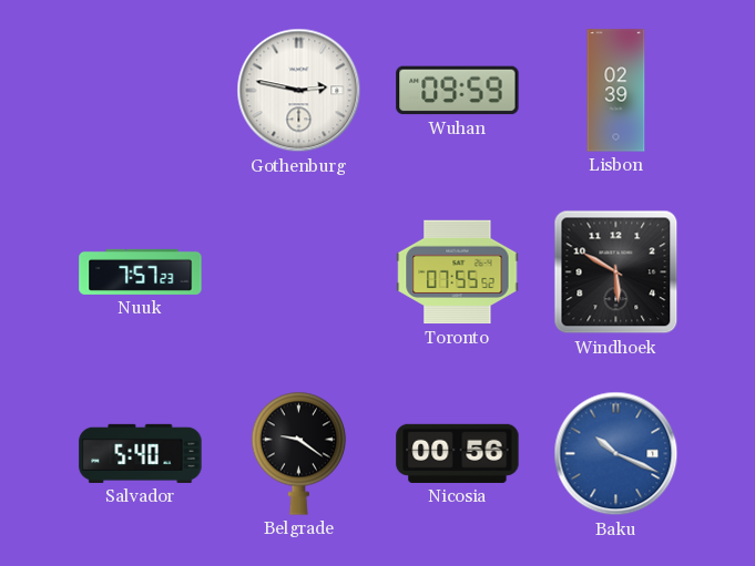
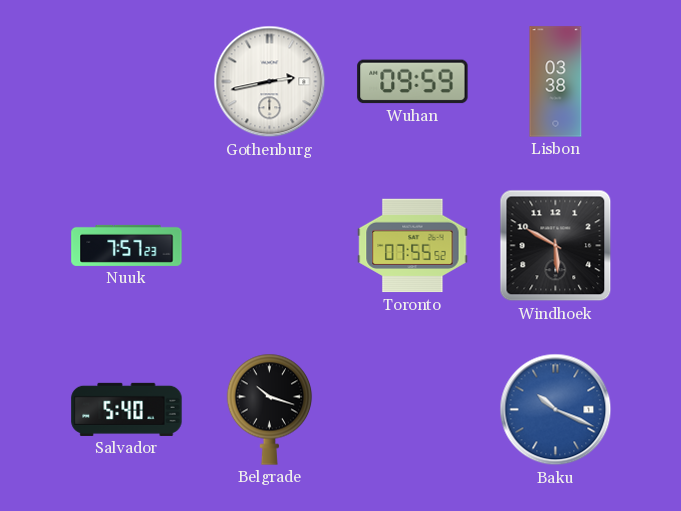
Gothenburg: 2:47 -> 2:43
Lisbon: 02:39 -> 03:38
Belgrade: 9:21 -> 10:18
Nicosia: 00:56 -> none
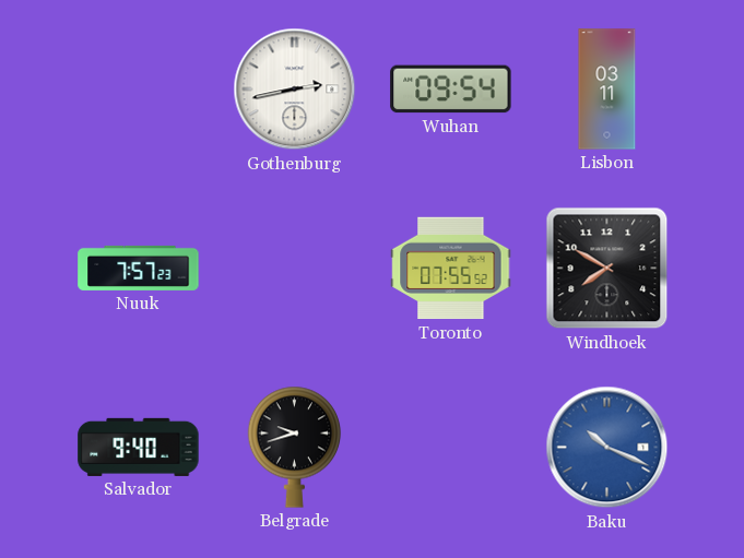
Wuhan: 09:59 -> 09:54
Lisbon: 03:38 -> 03:11
Windhoek: 5:50 -> 7:50
Salvador: 5:40 -> 9:40
Belgrade: 10:18 -> 9:42
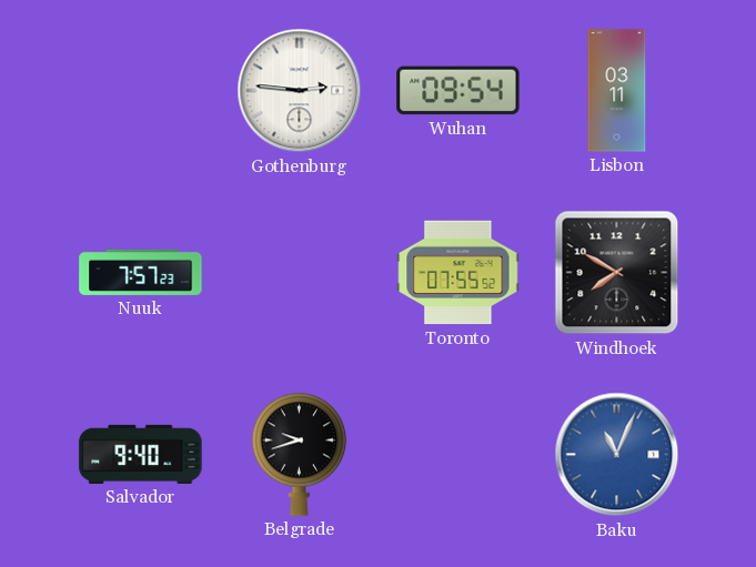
Gothenburg: 2:43 -> 2:46
Baku: 10:19 -> 11:04
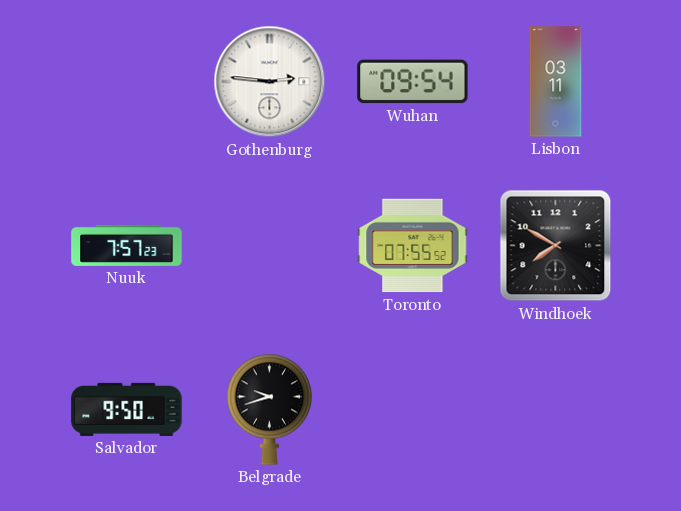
Salvador: 9:40 -> 9:50
Baku: 11:04 -> none
